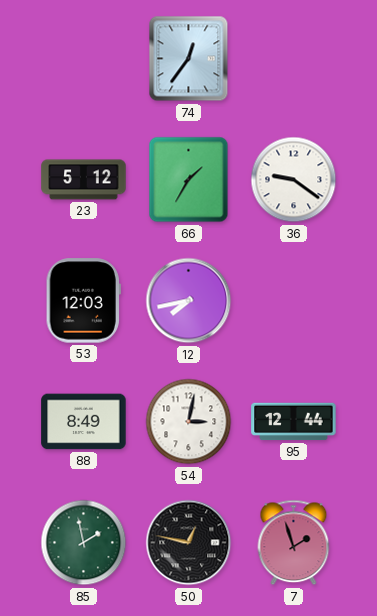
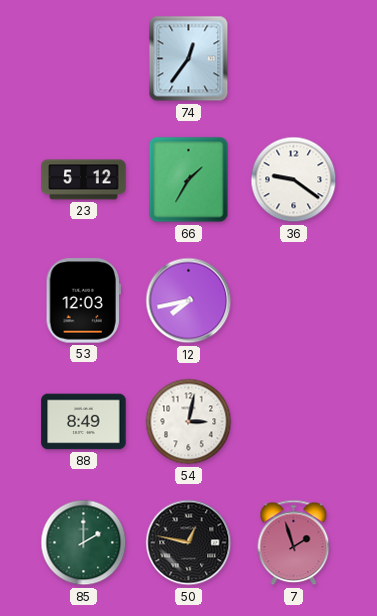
95: 12:44 -> none
85: 1:58 -> 2:00
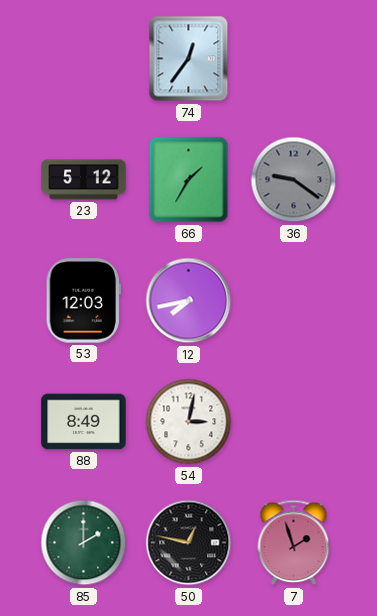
36 dial: white -> grey
